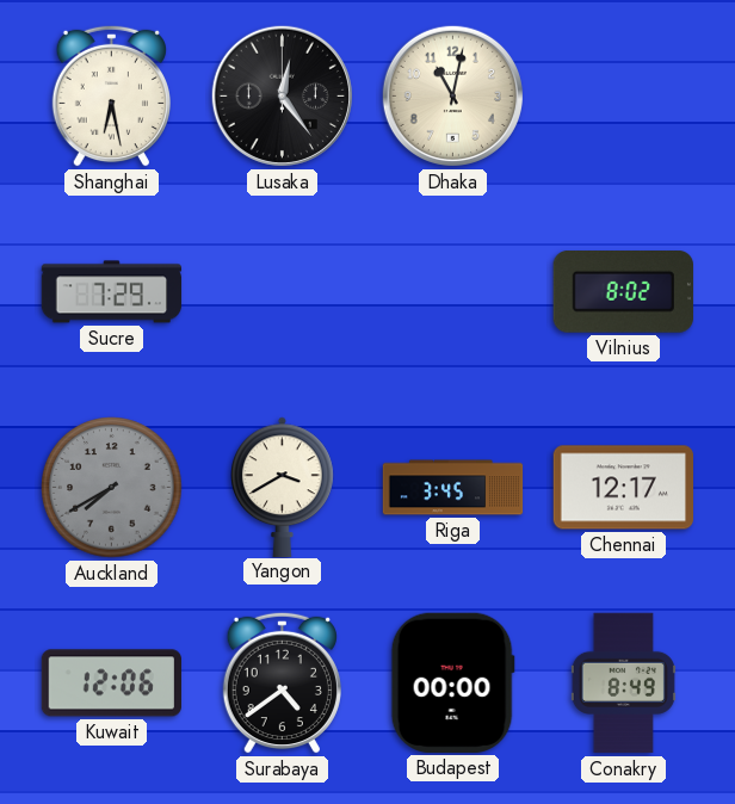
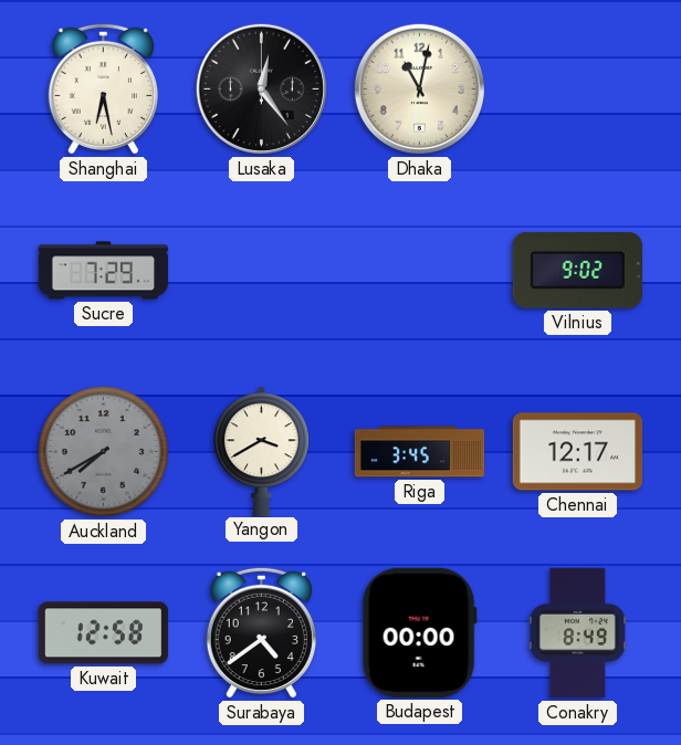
Vilnius: 8:02 -> 9:02
Kuwait: 12:06 -> 12:58
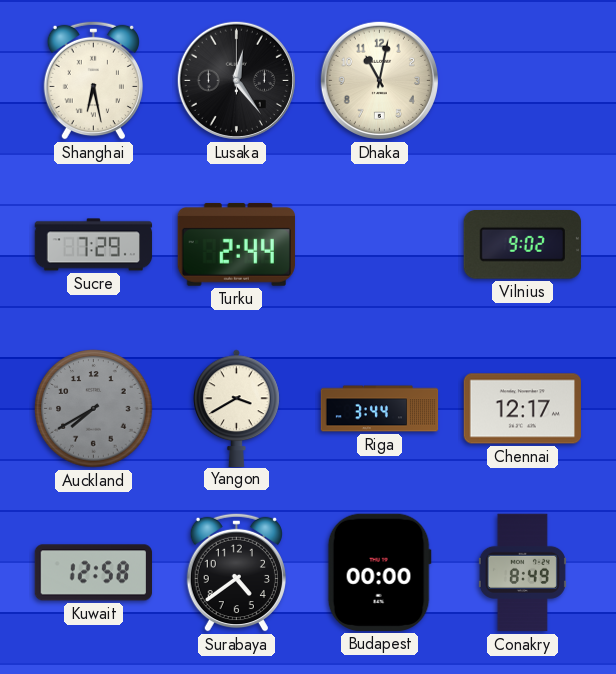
Turku: none -> 2:44
Riga: 3:45 -> 3:44
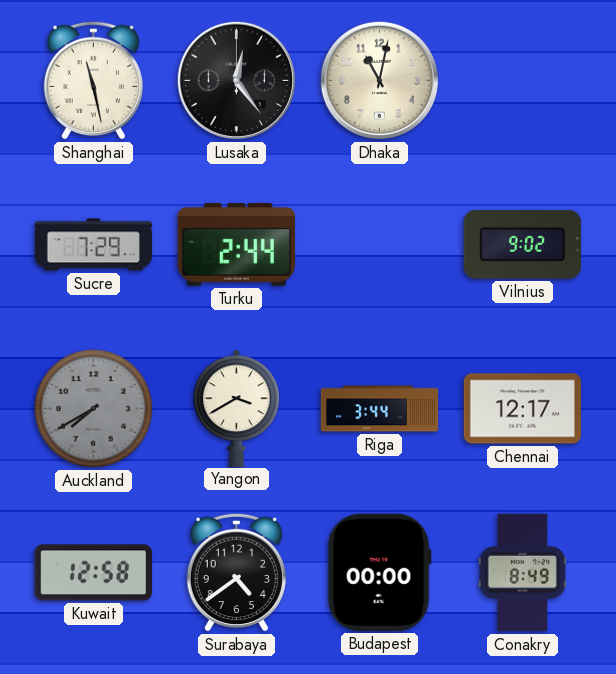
Shanghai: 6:28 -> 11:28
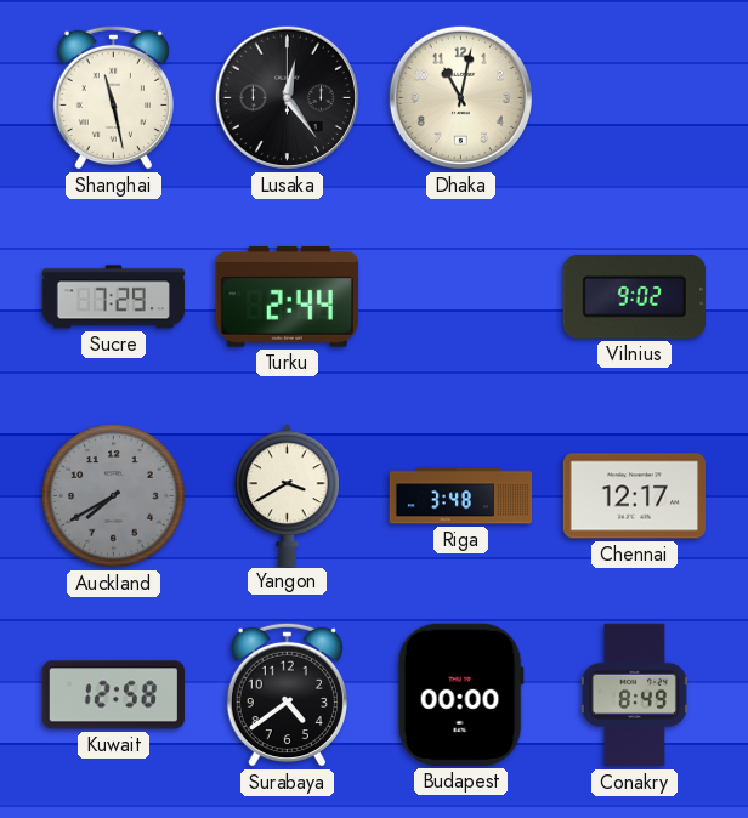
Riga: 3:44 -> 3:48
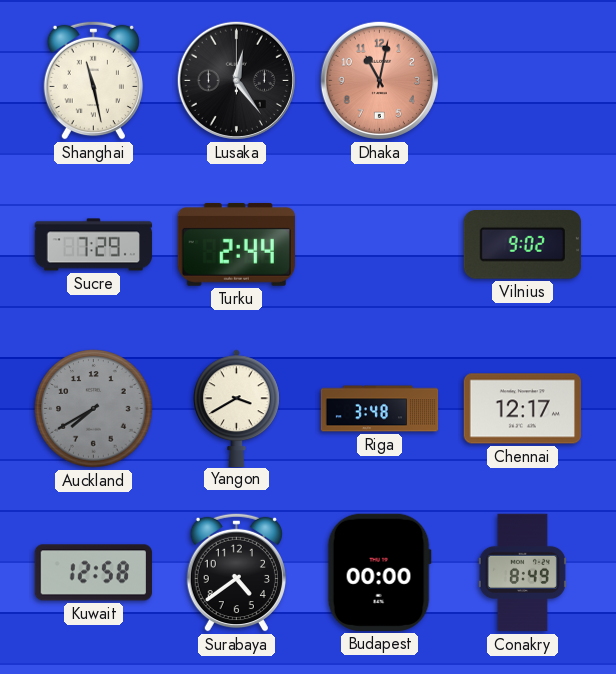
Dhaka dial: cream -> salmon
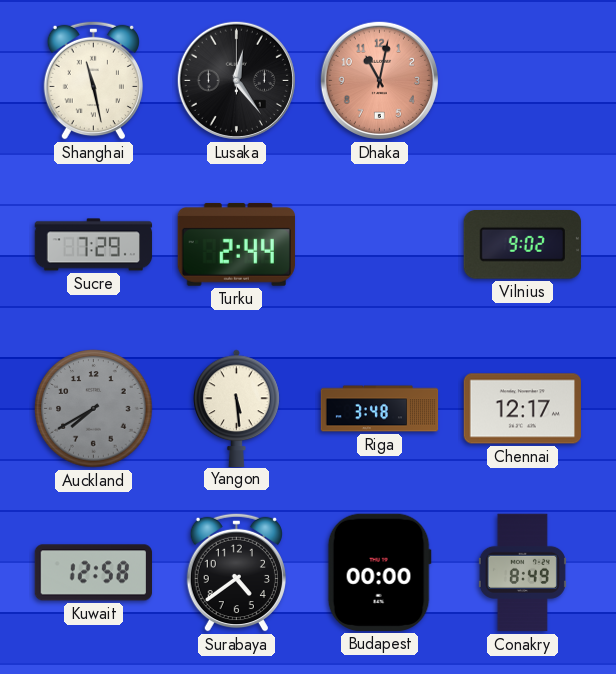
Yangon: 3:40 -> 5:29
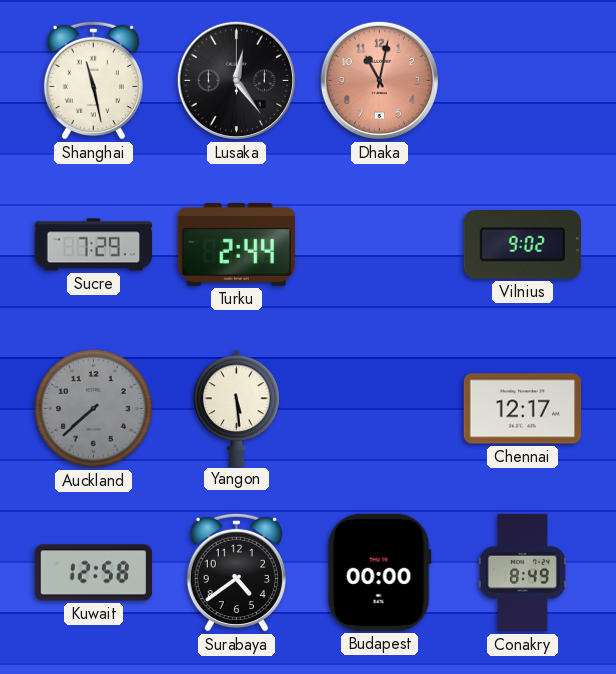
Auckland: 7:40 -> 7:38
Riga: 3:48 -> none
